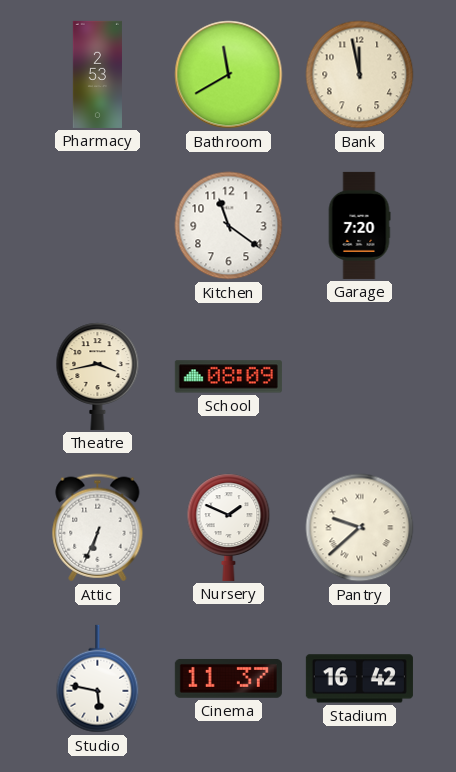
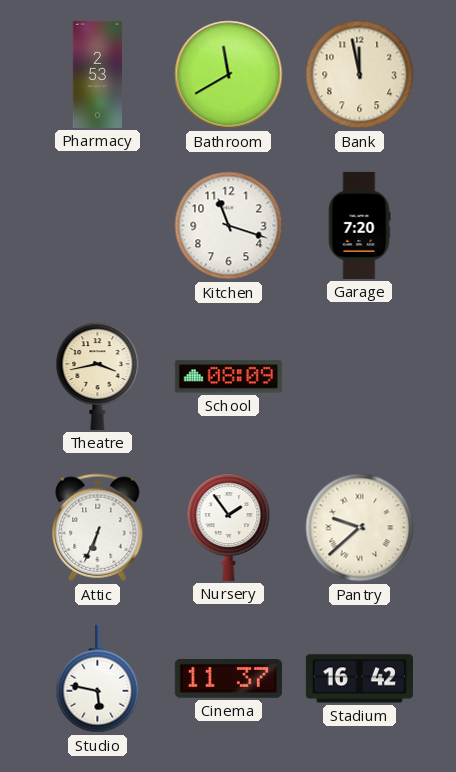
Kitchen: 11:21 -> 11:18
Nursery: 1:49 -> 1:54
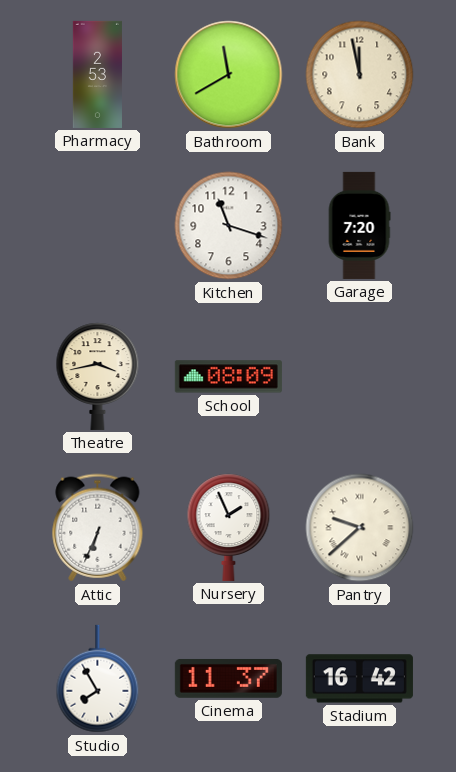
Nursery: 1:54 -> 1:56
Studio: 5:47 -> 7:55
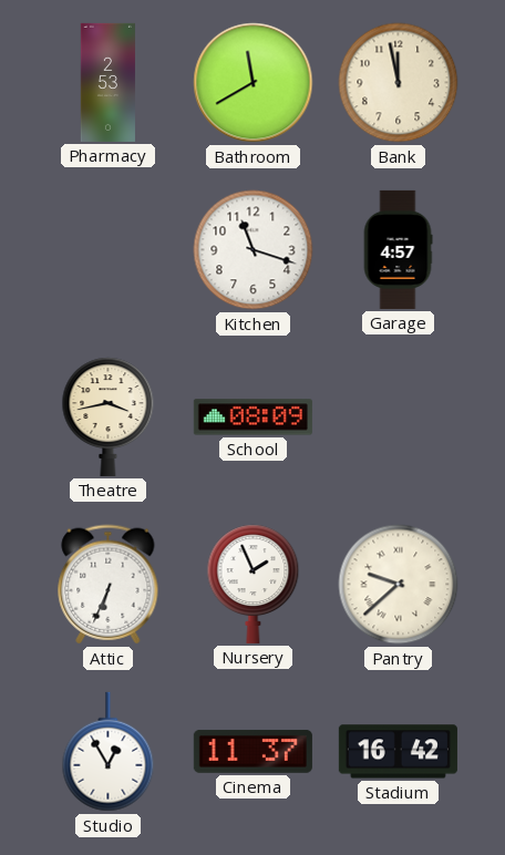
Garage: 7:20 -> 4:57
Studio: 7:55 -> 12:55
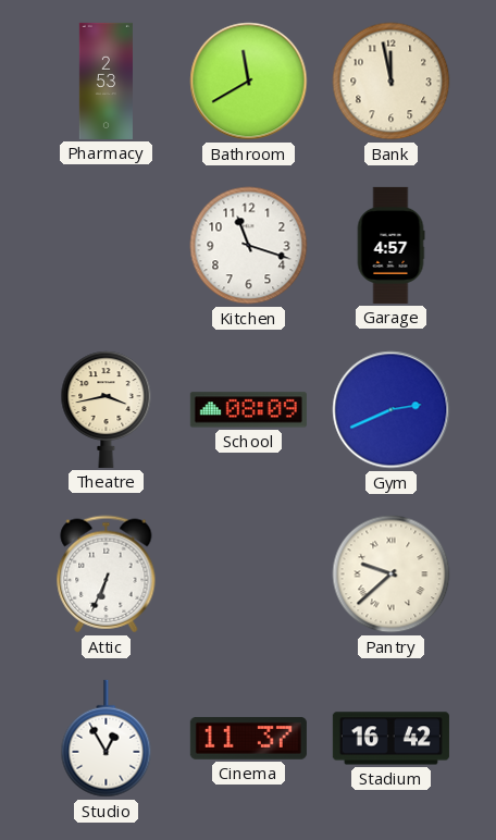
Gym: none -> 2:41
Nursery: 1:56 -> none
